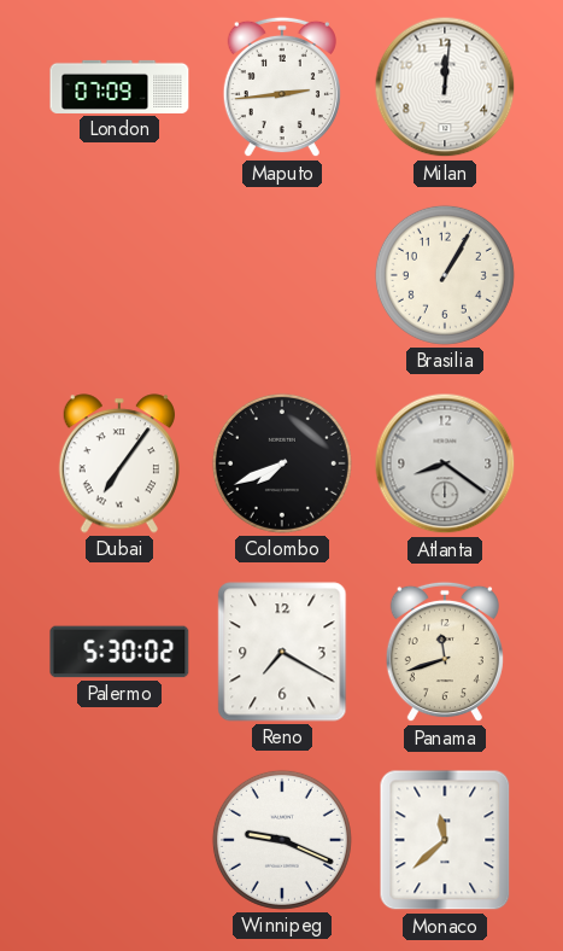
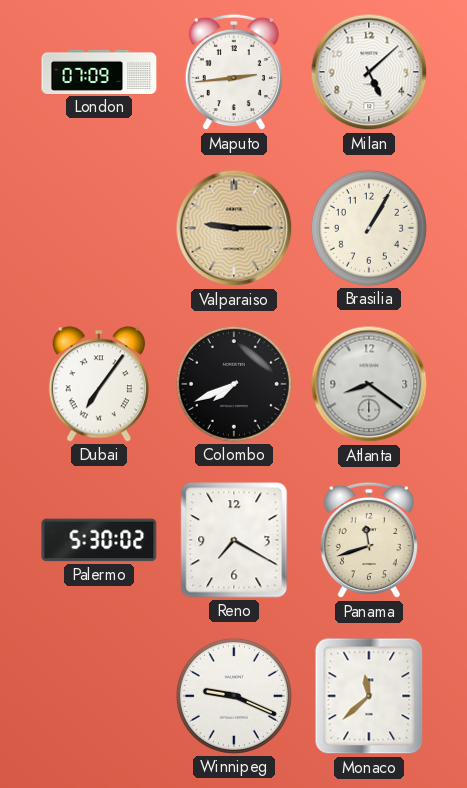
Milan: 12:01 -> 5:08
Valparaiso: none -> 9:15
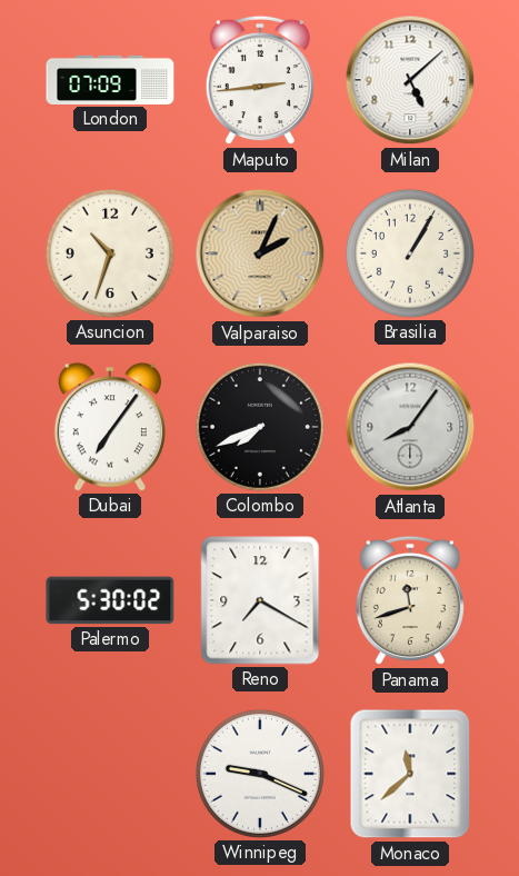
Asuncion: none -> 10:33
Valparaiso: 9:15 -> 2:04
Atlanta: 8:21 -> 8:06
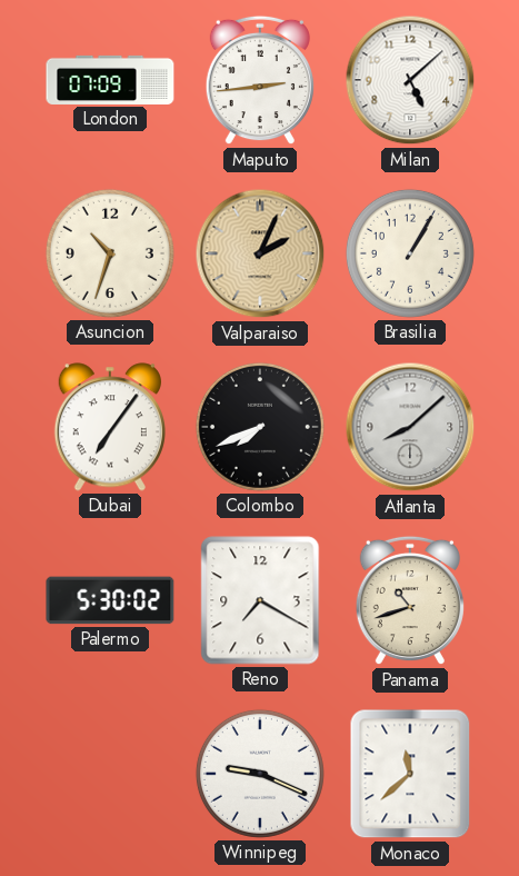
Atlanta: 8:06 -> 8:08
Panama: 11:42 -> 10:42
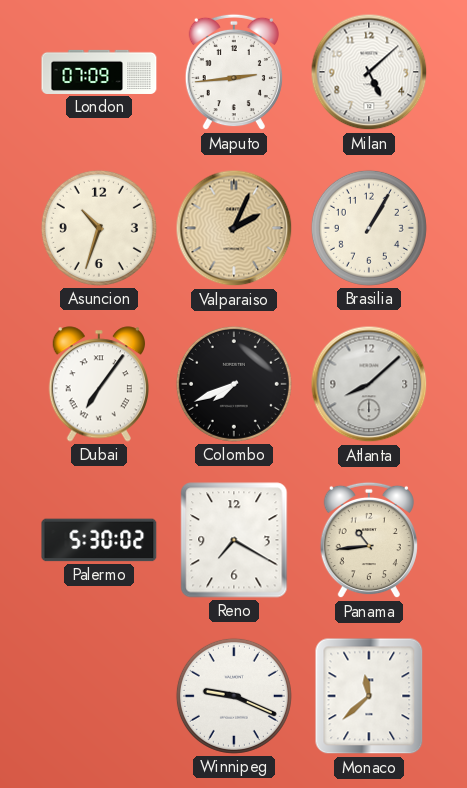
Panama: 10:42 -> 10:44
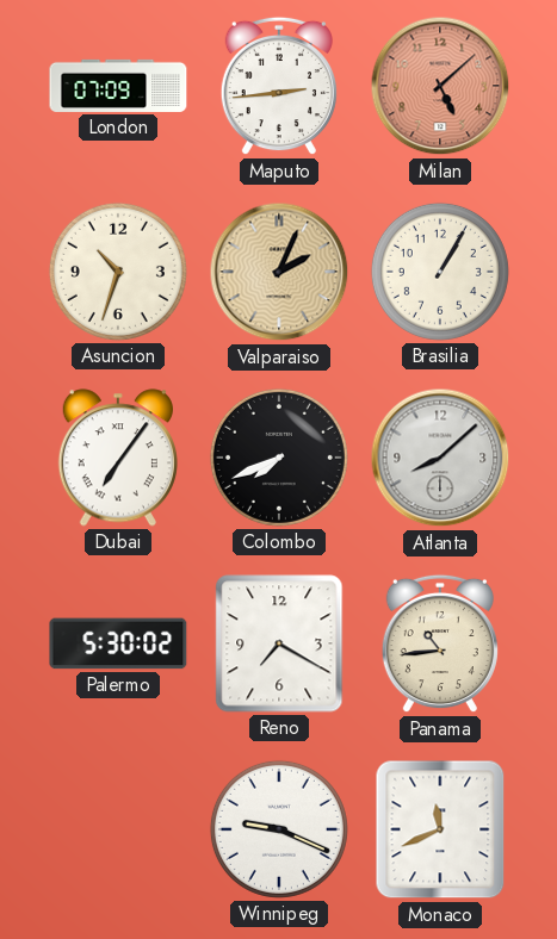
Milan dial: white -> salmon
Monaco: 11:38 -> 11:41
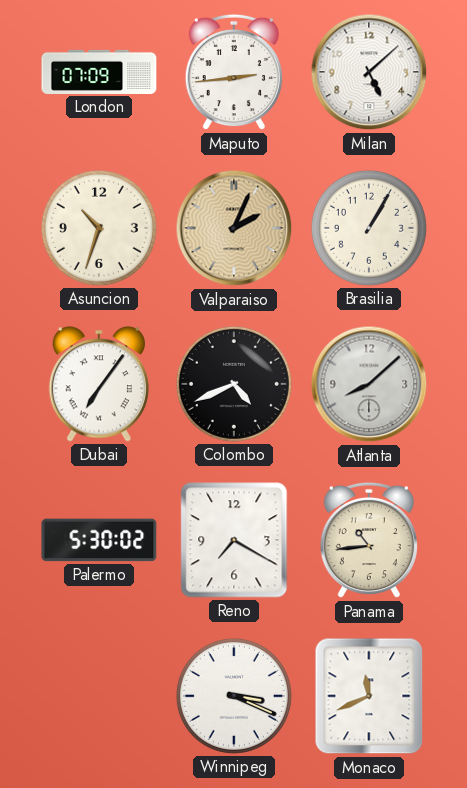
Milan dial: salmon -> white
Colombo: 7:41 -> 4:41
Winnipeg: 9:19 -> 3:19
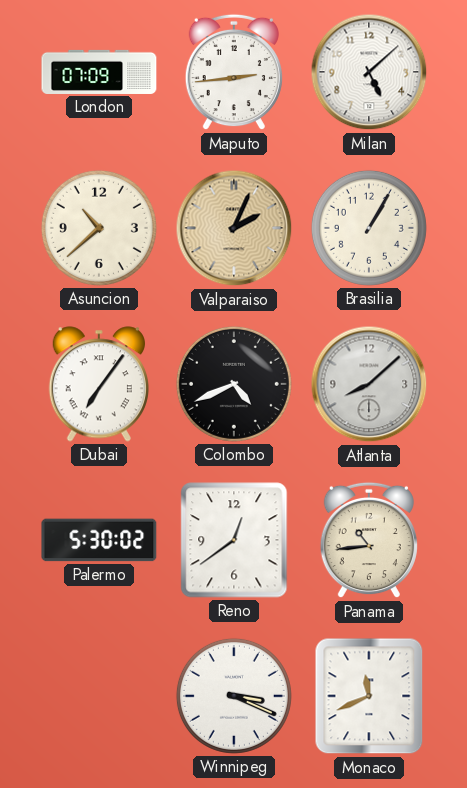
Asuncion: 10:33 -> 10:38
Reno: 7:20 -> 12:39
